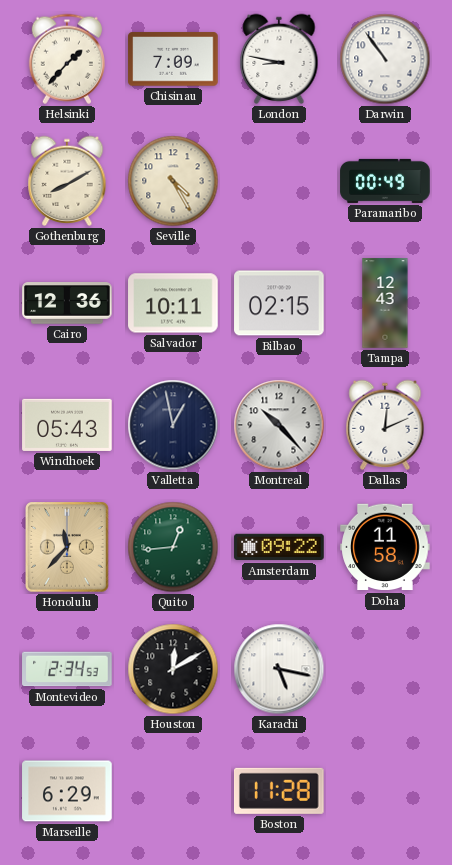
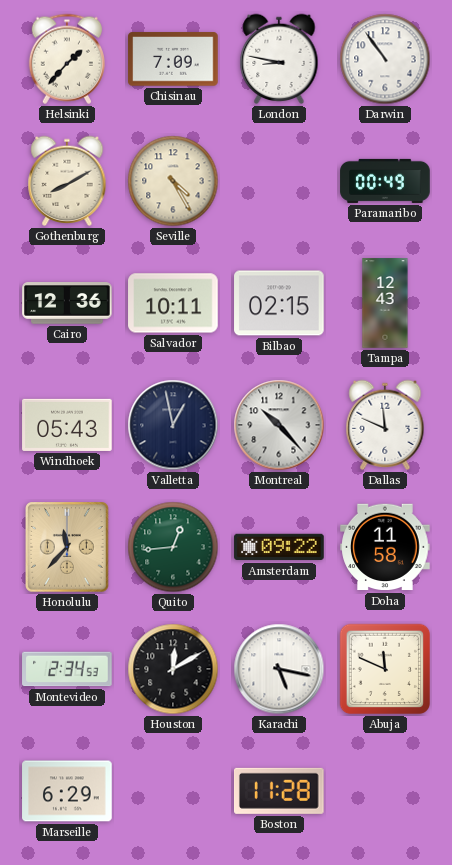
Dallas: 12:11 -> 11:49
Abuja: none -> 11:49
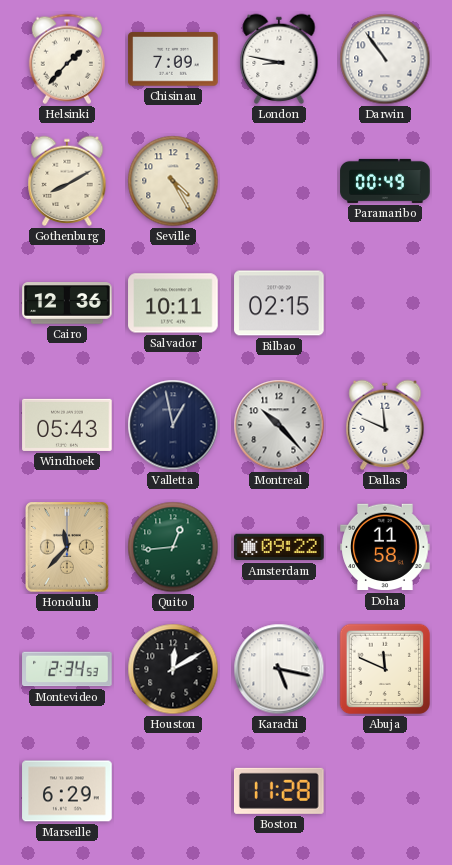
Tampa: 12:43 -> none
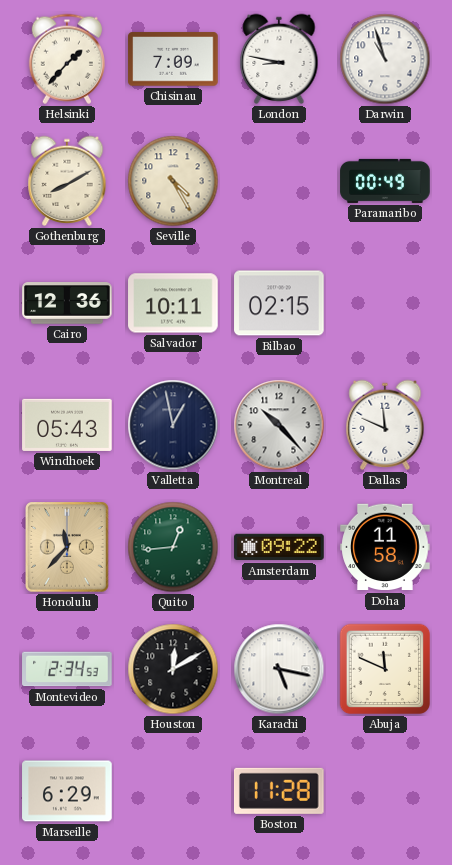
Darwin: 10:54 -> 10:57
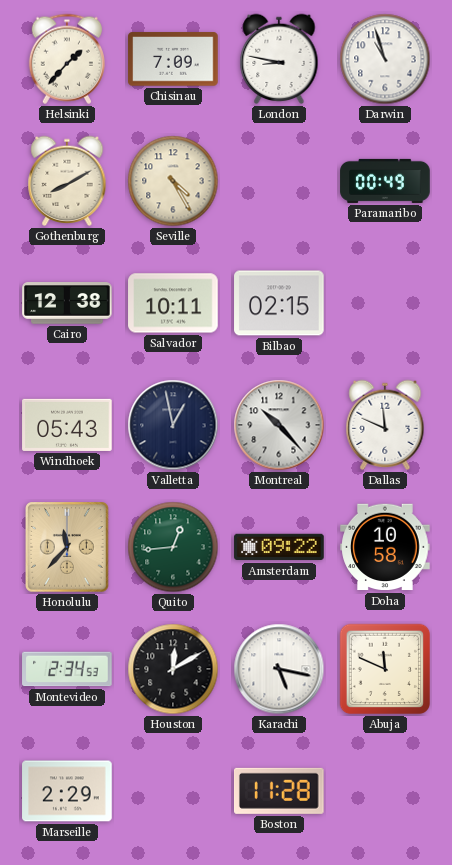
Cairo: 12:36 -> 12:38
Doha: 11:58 -> 10:58
Marseille: 6:29 -> 2:29
